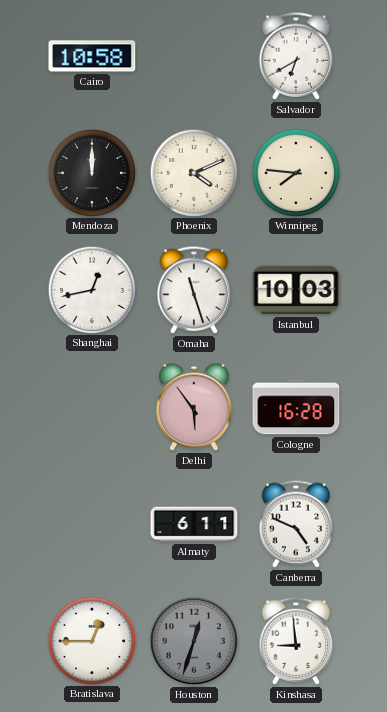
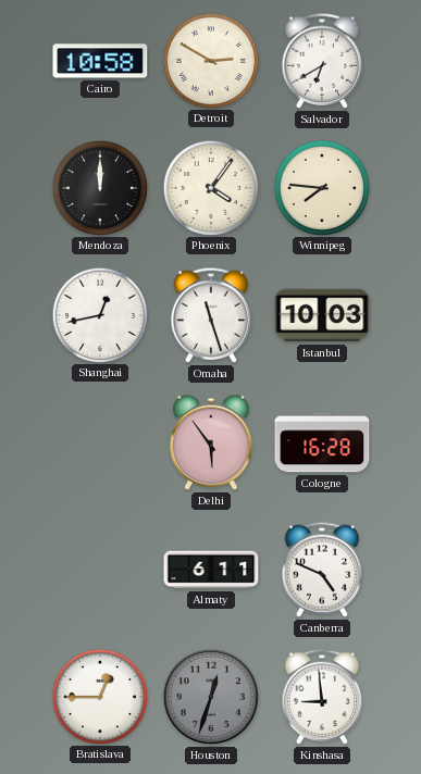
Detroit: none -> 2:50
Phoenix: 4:11 -> 4:06
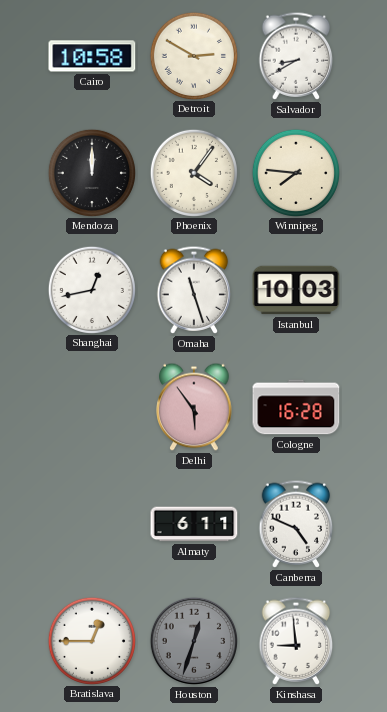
Salvador: 6:40 -> 8:40
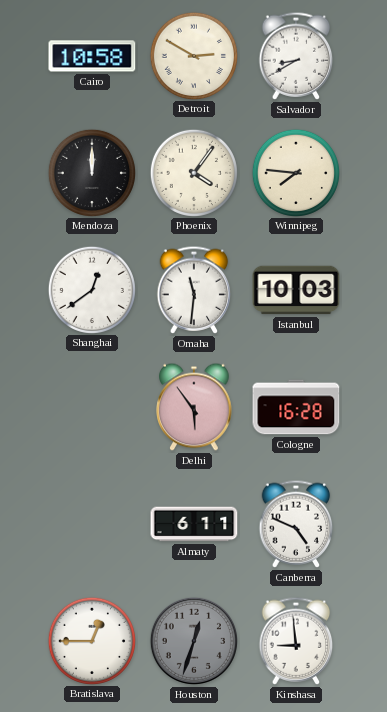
Shanghai: 12:43 -> 12:39
Omaha: 11:27 -> 11:31
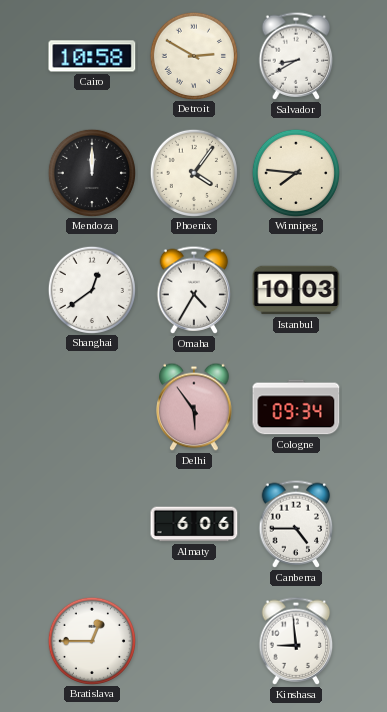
Omaha: 11:31 -> 4:35
Cologne: 16:28 -> 09:34
Almaty: 6:11 -> 6:06
Canberra: 4:49 -> 4:45
Houston: 12:33 -> none
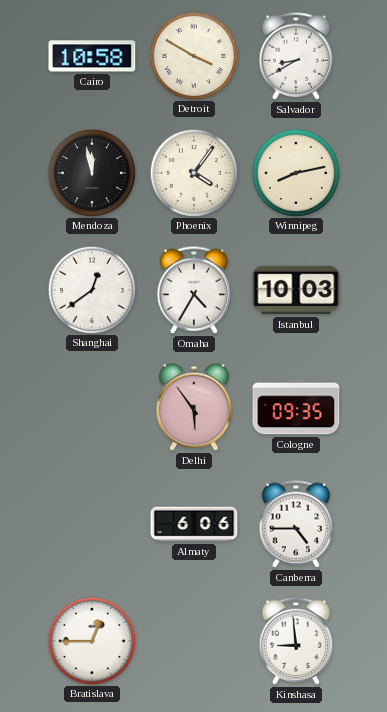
Detroit: 2:50 -> 3:50
Mendoza: 12:00 -> 11:58
Winnipeg: 7:46 -> 8:13
Cologne: 09:34 -> 09:35
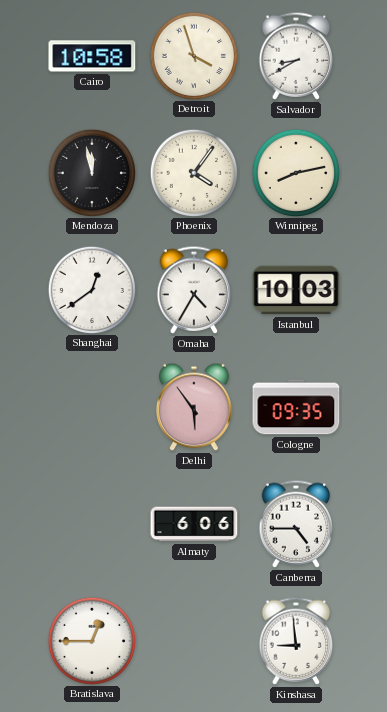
Detroit: 3:50 -> 3:57
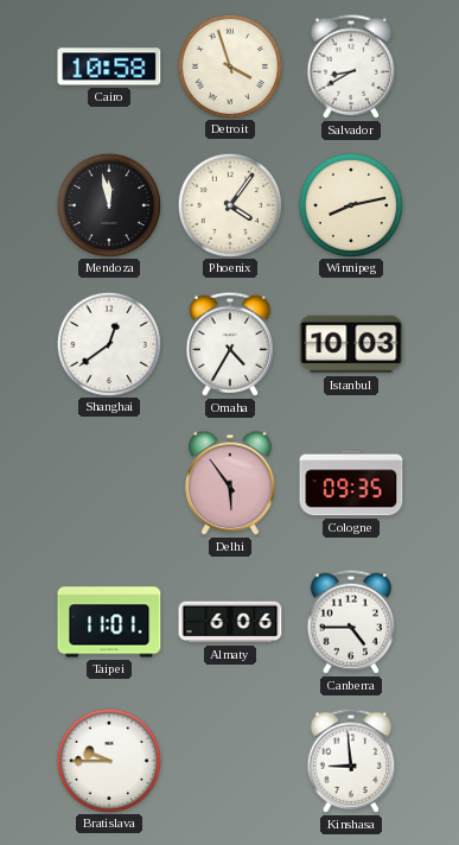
Taipei: none -> 11:01
Bratislava: 12:45 -> 9:45
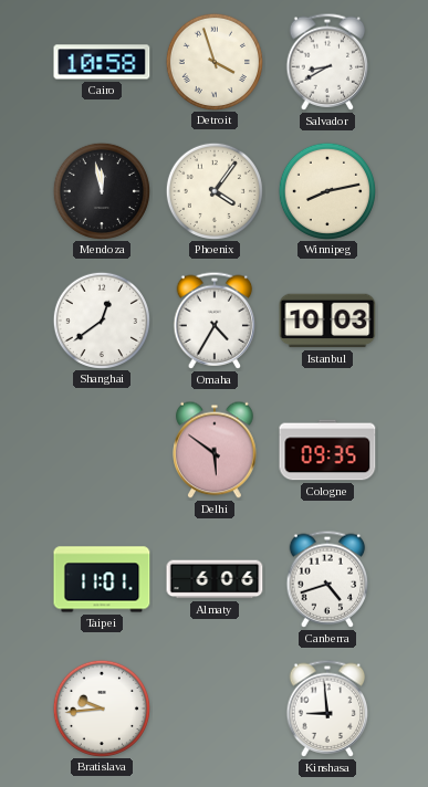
Delhi: 5:54 -> 5:51
Canberra: 4:45 -> 4:42
Bratislava: 9:45 -> 9:44
